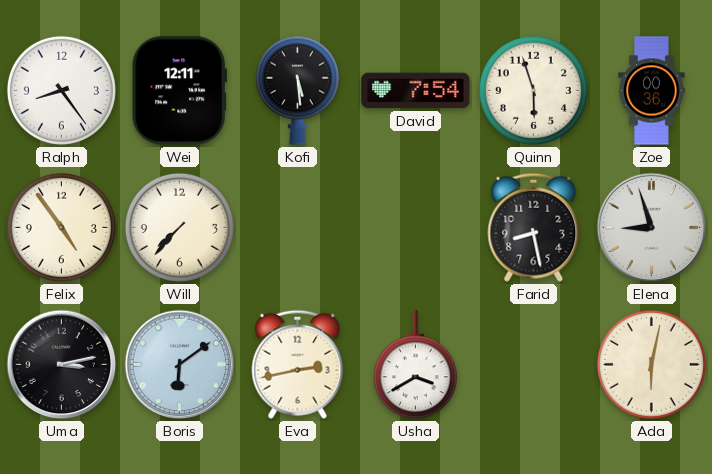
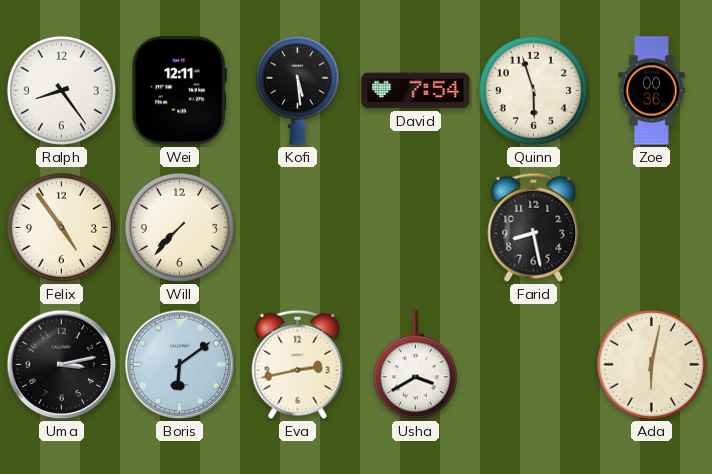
Elena: 8:57 -> none
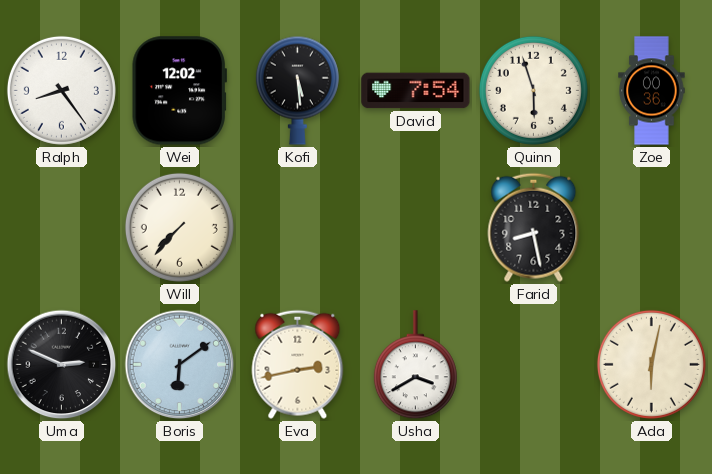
Wei: 12:11 -> 12:02
Felix: 4:54 -> none
Uma: 3:13 -> 2:49
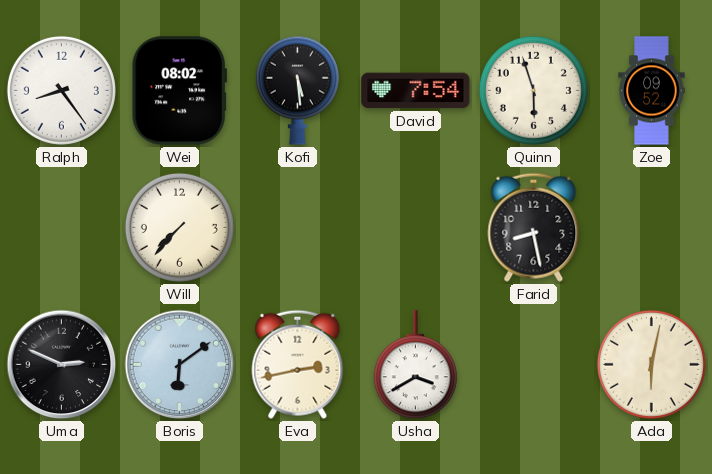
Wei: 12:02 -> 08:02
Zoe: 00:36 -> 09:52
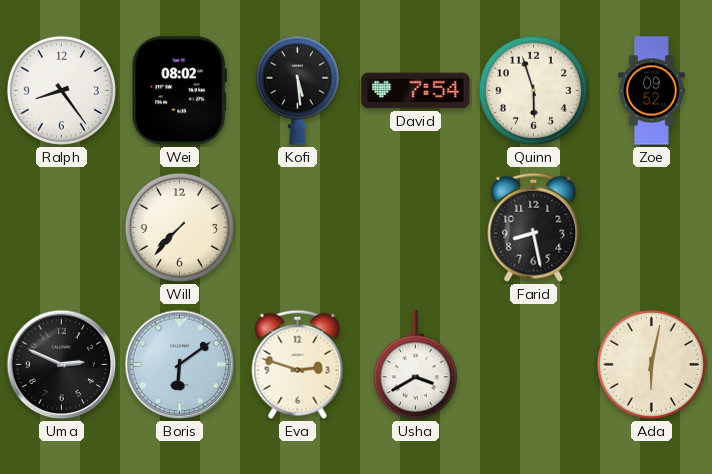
Eva: 2:43 -> 2:48
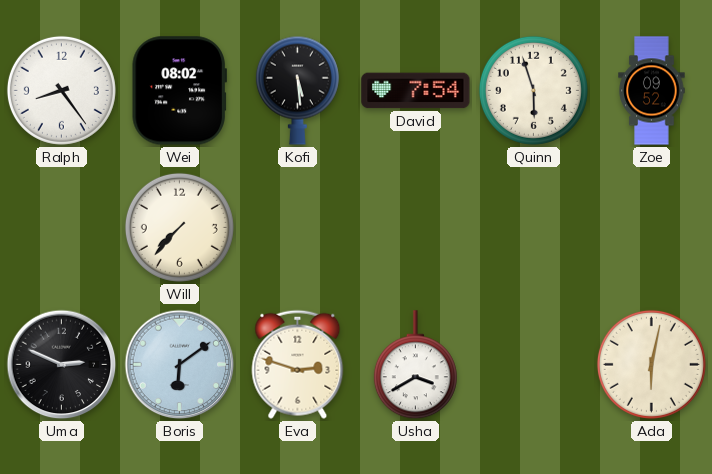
Farid: 8:28 -> none
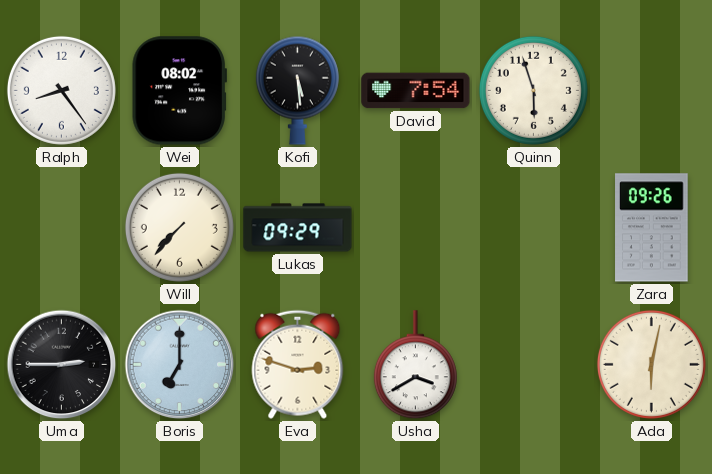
Zoe: 09:52 -> none
Lukas: none -> 09:29
Zara: none -> 09:26
Uma: 2:49 -> 2:45
Boris: 6:09 -> 7:00
